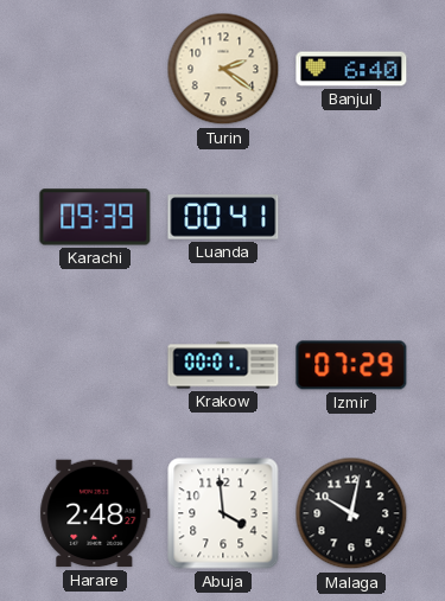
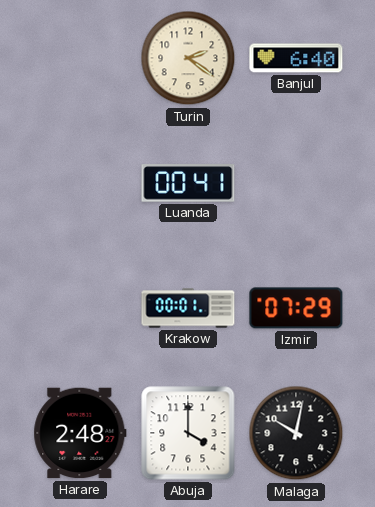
Karachi: 09:39 -> none
Abuja: 3:59 -> 4:00
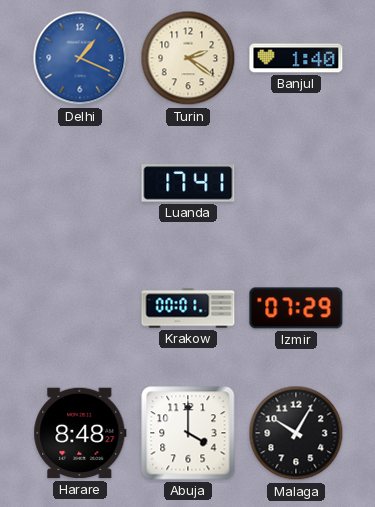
Delhi: none -> 1:19
Banjul: 6:40 -> 1:40
Luanda: 00:41 -> 17:41
Harare: 2:48 -> 8:48
Malaga: 10:02 -> 10:05
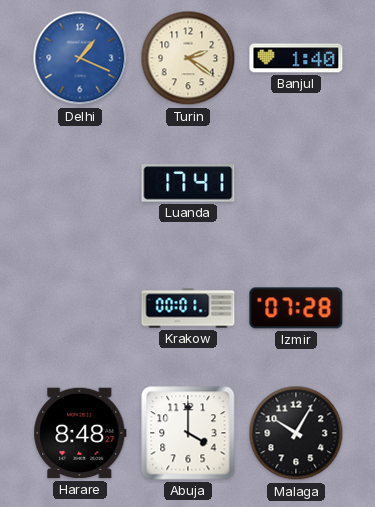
Izmir: 07:29 -> 07:28
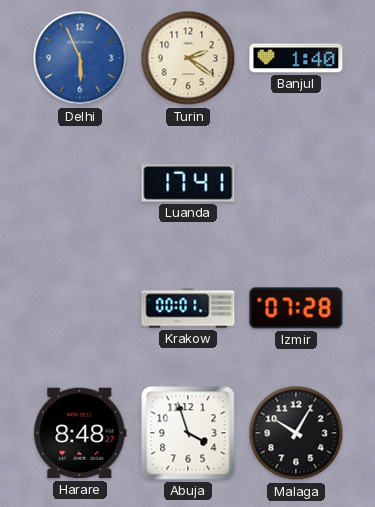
Delhi: 1:19 -> 5:56
Abuja: 4:00 -> 3:57
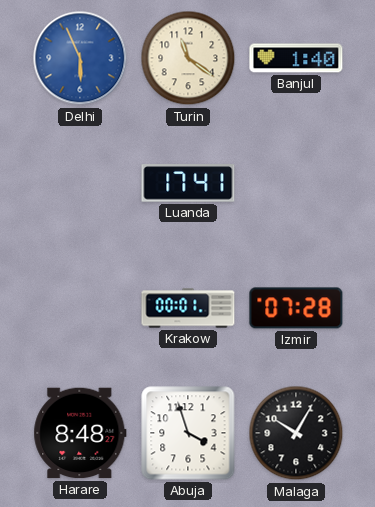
Turin: 2:21 -> 11:21
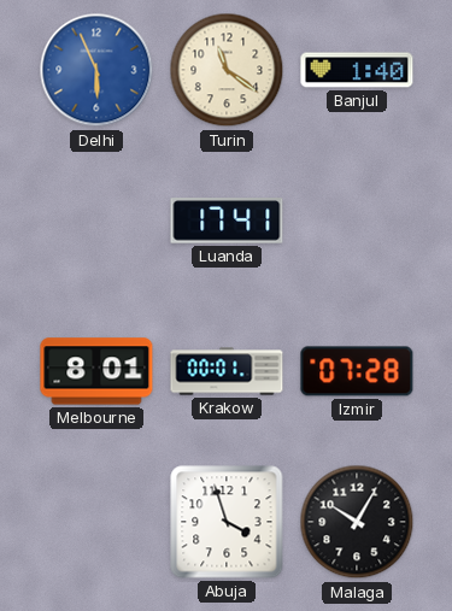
Melbourne: none -> 8:01
Harare: 8:48 -> none
